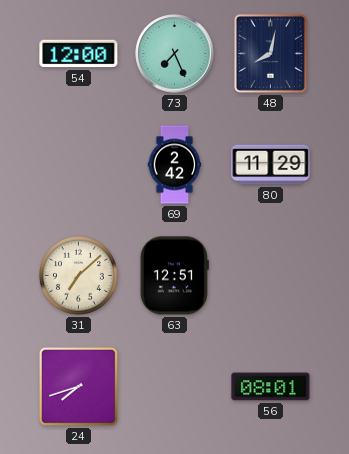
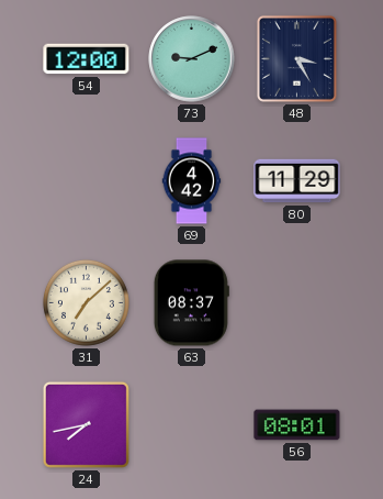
73: 7:26 -> 9:11
48: 8:02 -> 3:25
69: 2:42 -> 4:42
63: 12:51 -> 08:37
24: 7:42 -> 7:43
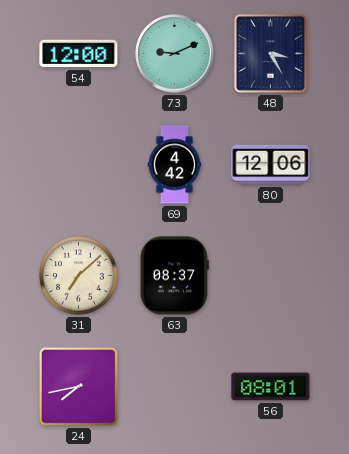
80: 11:29 -> 12:06
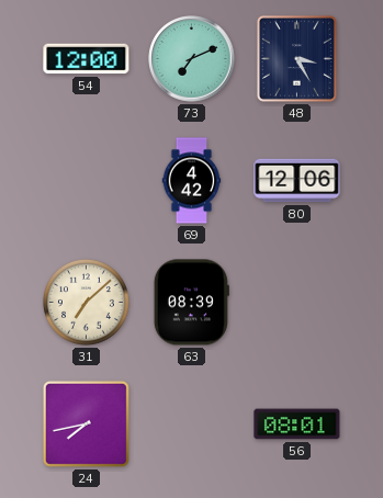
73: 9:11 -> 7:11
63: 08:37 -> 08:39
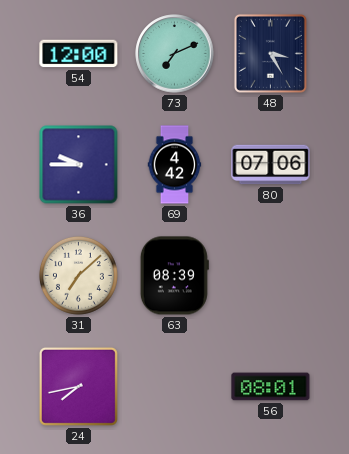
36: none -> 9:45
80: 12:06 -> 07:06
